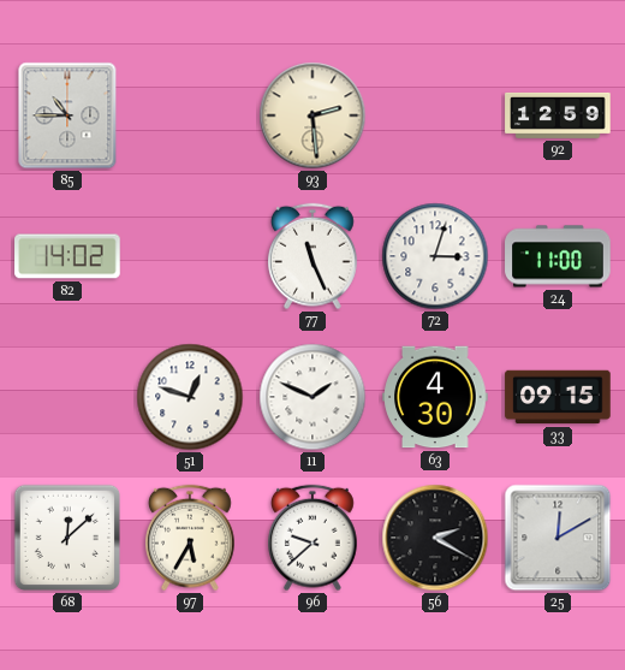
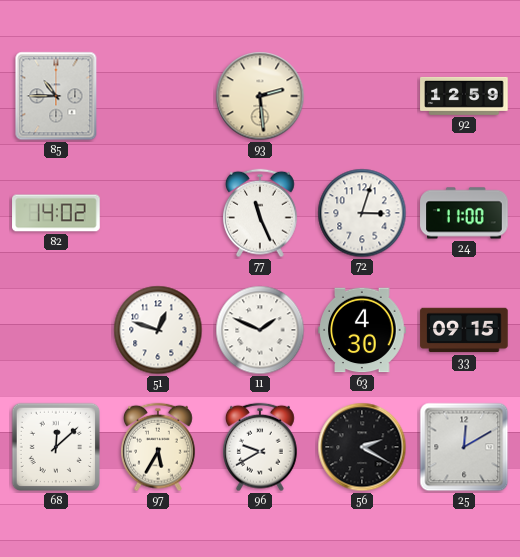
96: 9:38 -> 9:40
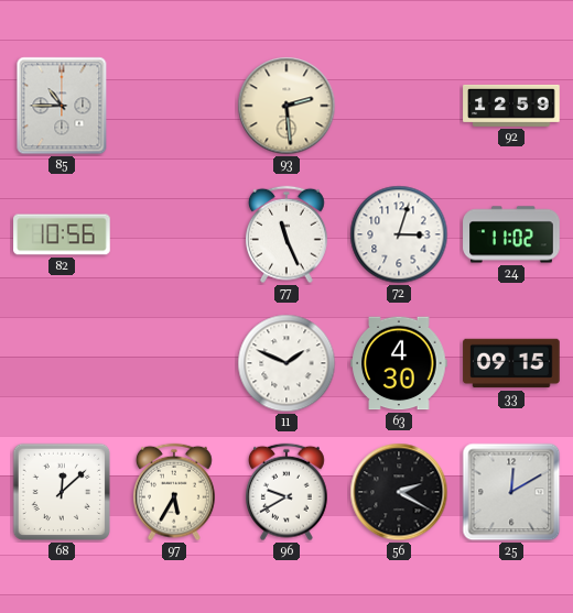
82: 14:02 -> 10:56
24: 11:00 -> 11:02
51: 12:48 -> none
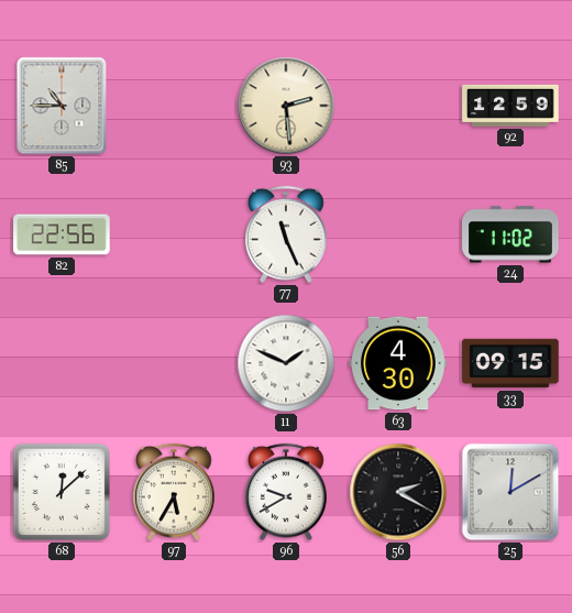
82: 10:56 -> 22:56
72: 3:03 -> none
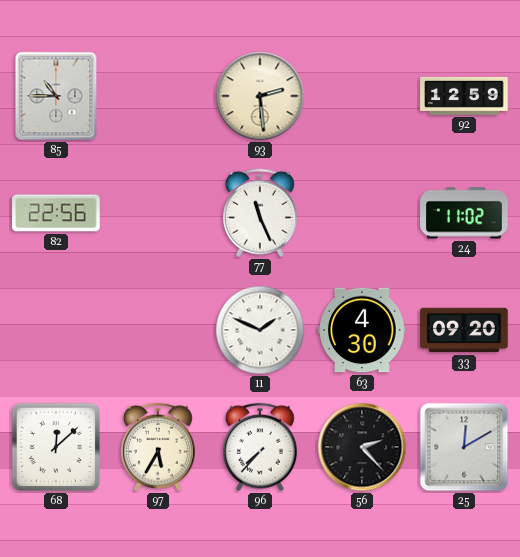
33: 09:15 -> 09:20
96: 9:40 -> 7:37
56: 2:20 -> 2:23
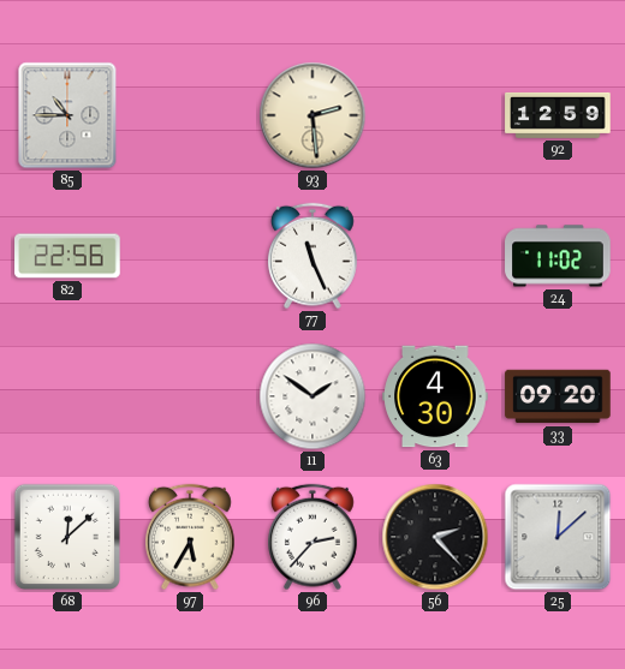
11: 1:49 -> 1:51
96: 7:37 -> 2:37
25: 12:10 -> 12:08
